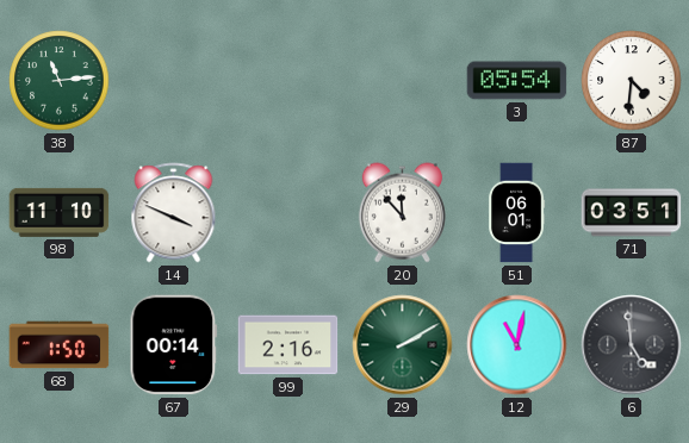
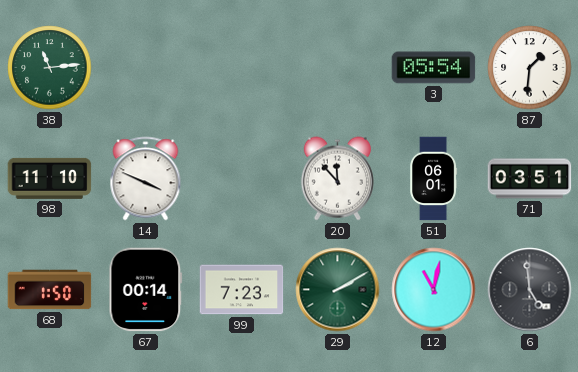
87: 4:31 -> 1:31
99: 2:16 -> 7:23
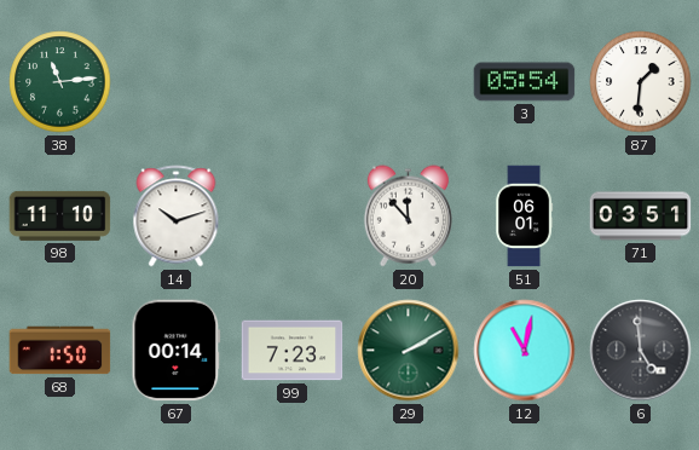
14: 3:49 -> 10:12
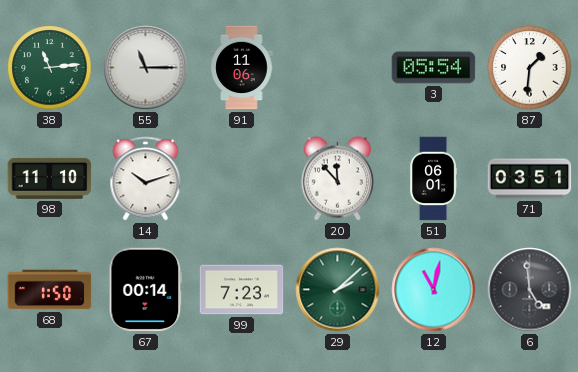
55: none -> 11:15
91: none -> 11:06
29: 2:10 -> 2:08
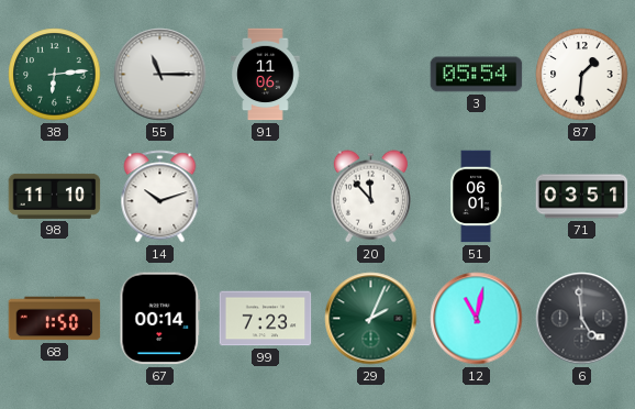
38: 11:14 -> 6:14
29: 2:08 -> 2:04
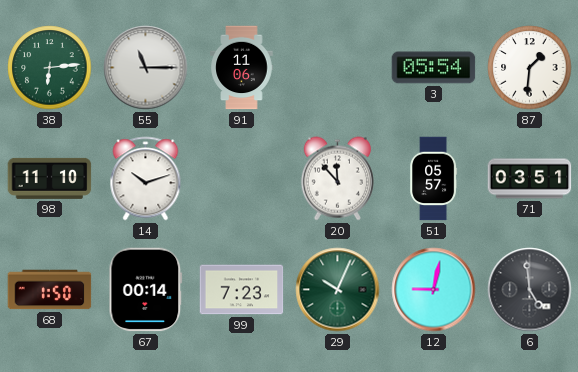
51: 06:01 -> 05:57
29: 2:04 -> 10:04
12: 11:02 -> 9:02
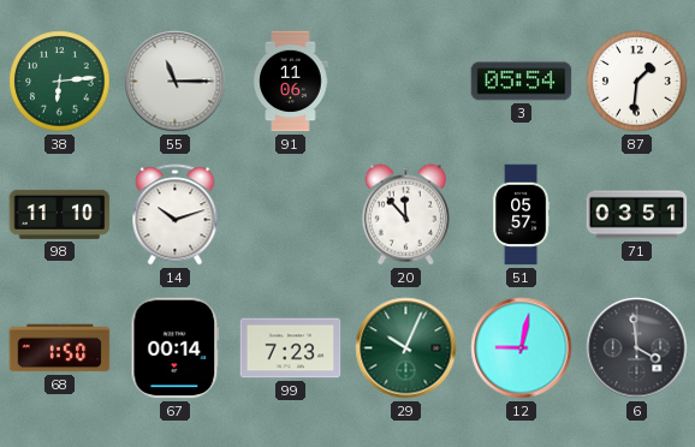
6: 4:59 -> 3:59
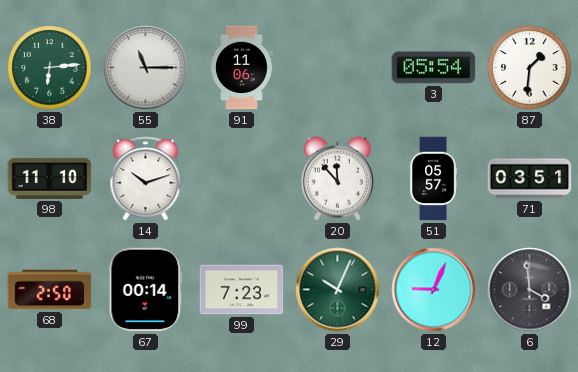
68: 1:50 -> 2:50
12: 9:02 -> 9:04
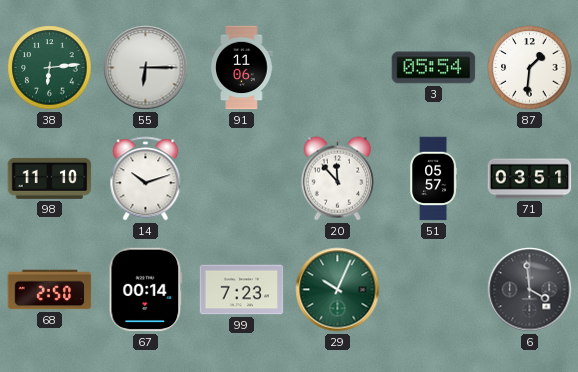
55: 11:15 -> 6:15
12: 9:04 -> none
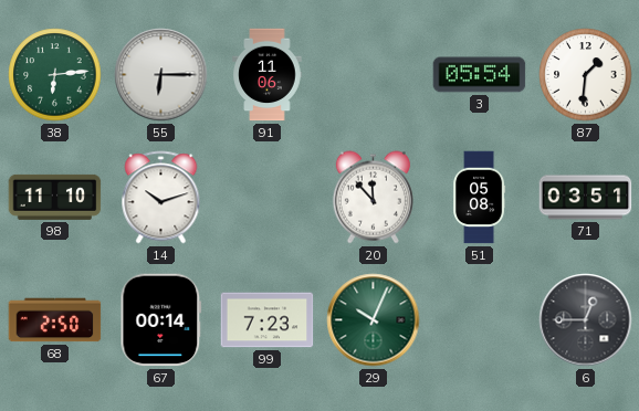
51: 05:57 -> 05:08
6: 3:59 -> 12:45
